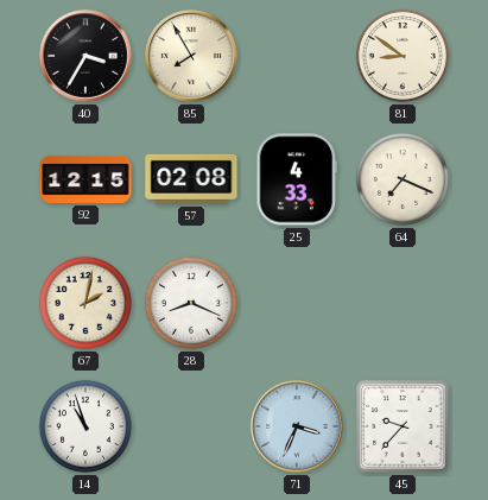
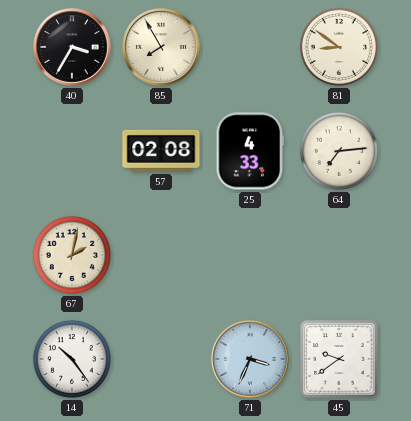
92: 12:15 -> none
64: 7:19 -> 7:14
28: 8:19 -> none
14: 10:57 -> 10:24
45: 9:37 -> 9:39
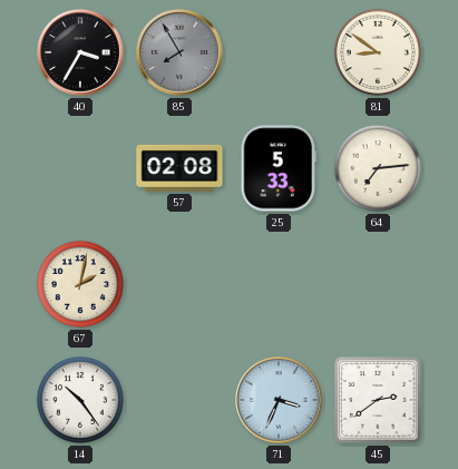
85 dial: cream -> grey
25: 4:33 -> 5:33
45: 9:39 -> 2:39
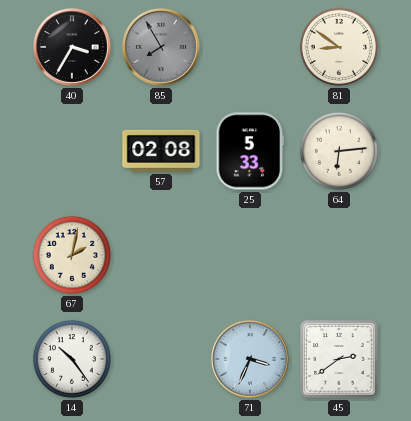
64: 7:14 -> 6:14
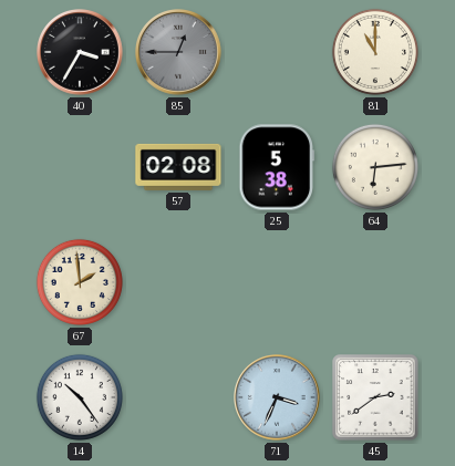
85: 7:55 -> 12:45
81: 8:51 -> 11:00
25: 5:33 -> 5:38
67: 2:02 -> 1:59
